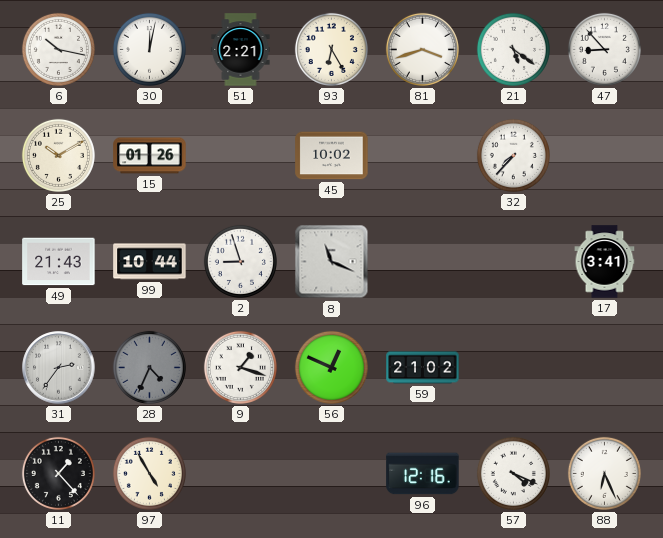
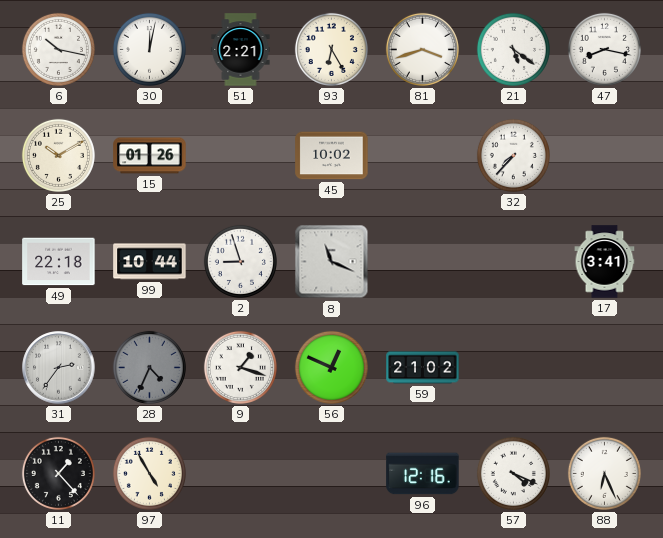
47: 8:53 -> 8:17
49: 21:43 -> 22:18
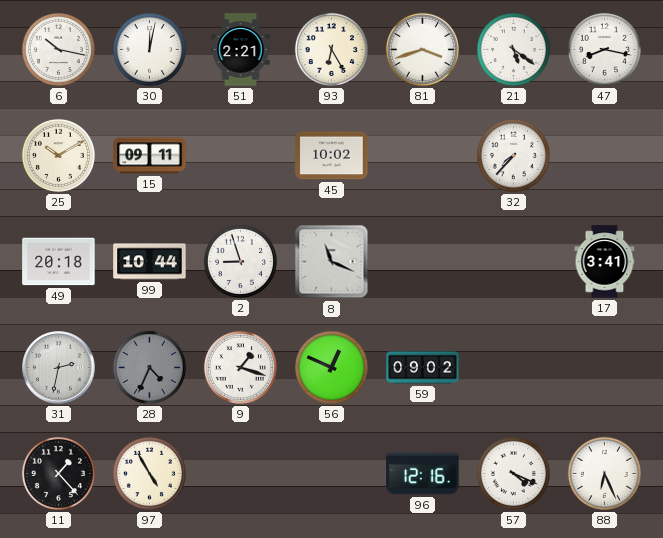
15: 01:26 -> 09:11
49: 22:18 -> 20:18
31: 2:36 -> 2:32
59: 21:02 -> 09:02
